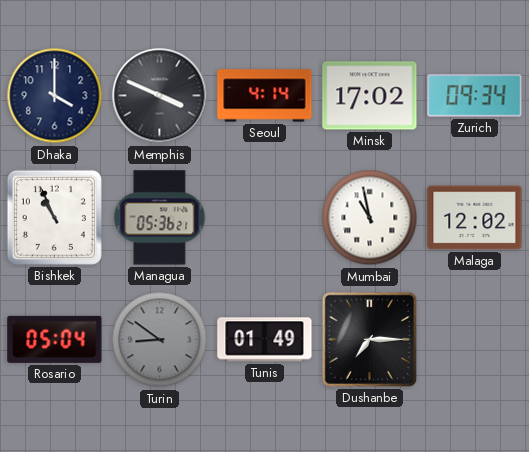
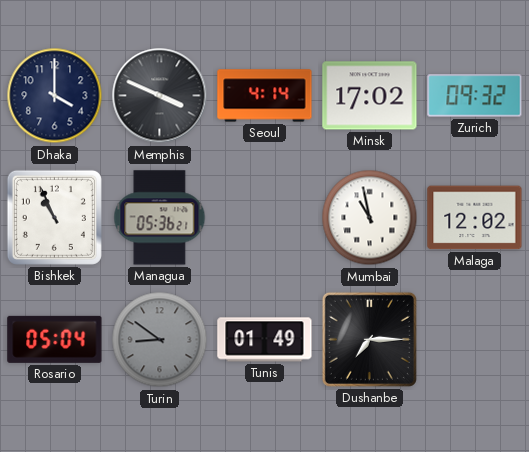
Zurich: 09:34 -> 09:32
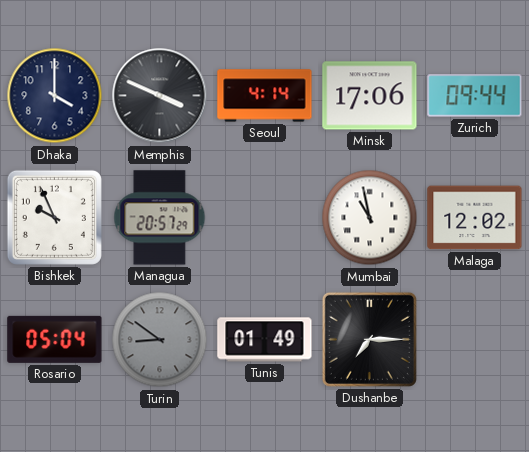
Minsk: 17:02 -> 17:06
Zurich: 09:32 -> 09:44
Bishkek: 10:56 -> 9:56
Managua: 05:36 -> 20:57
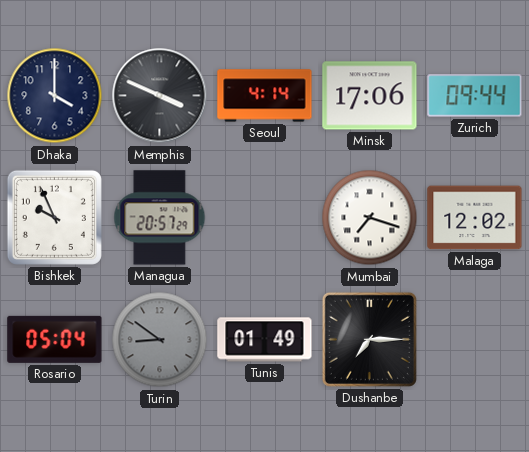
Mumbai: 10:58 -> 7:18
